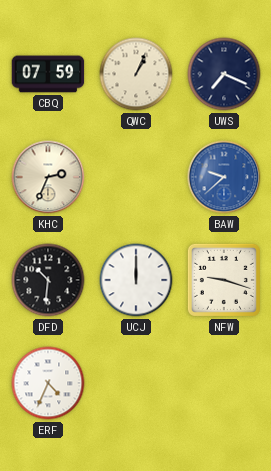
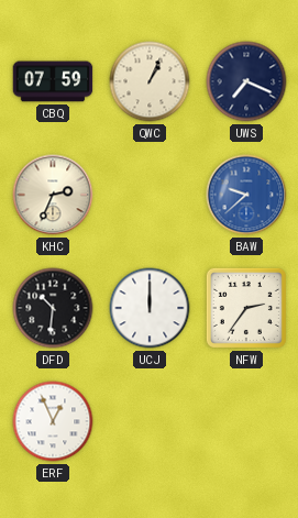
NFW: 9:18 -> 2:36
ERF: 4:34 -> 12:56
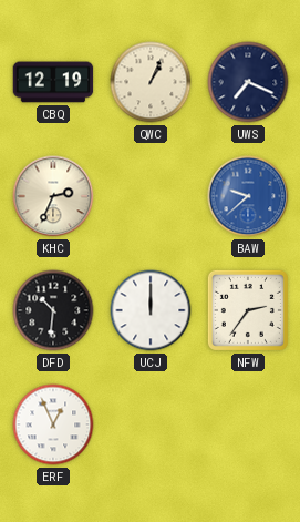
CBQ: 07:59 -> 12:19
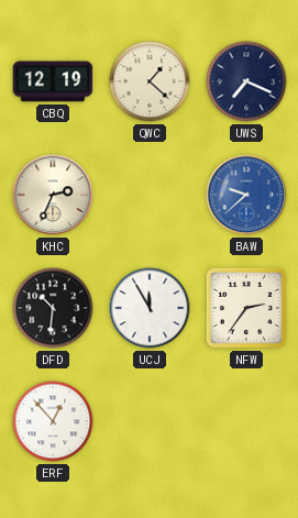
QWC: 1:04 -> 1:22
UCJ: 12:00 -> 11:55
ERF: 12:56 -> 12:53
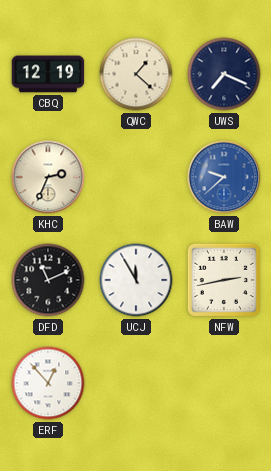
DFD: 10:31 -> 11:11
NFW: 2:36 -> 2:43
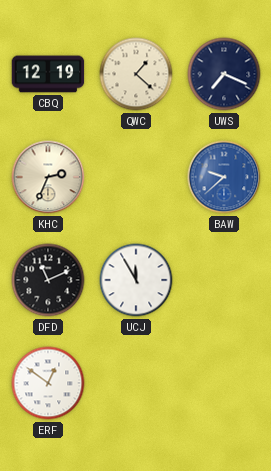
NFW: 2:43 -> none
ERF: 12:53 -> 12:51
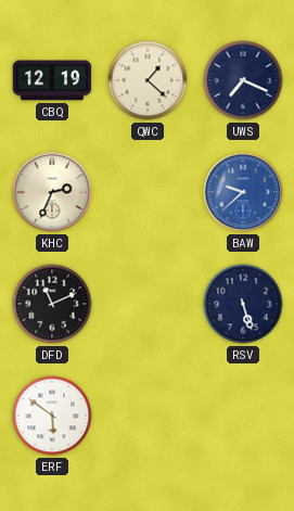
UCJ: 11:55 -> none
RSV: none -> 5:27
ERF: 12:51 -> 5:51
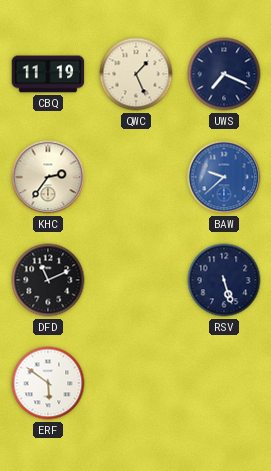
CBQ: 12:19 -> 11:19
QWC: 1:22 -> 1:26
KHC: 2:34 -> 2:36
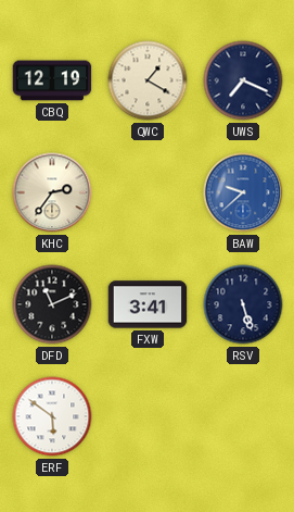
CBQ: 11:19 -> 12:19
QWC: 1:26 -> 1:20
FXW: none -> 3:41
